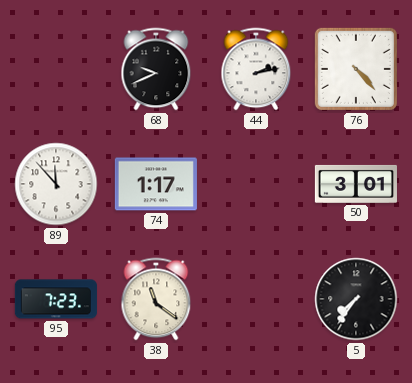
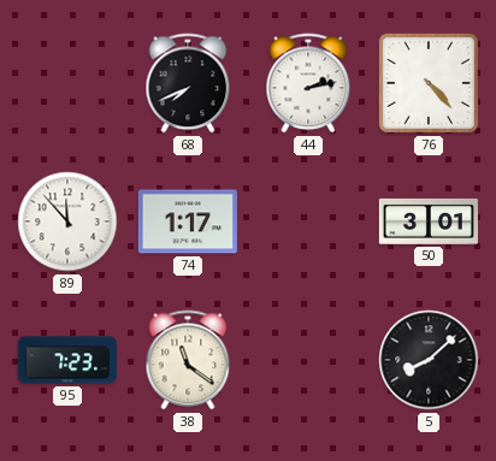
68: 9:41 -> 7:41
5: 7:36 -> 8:08
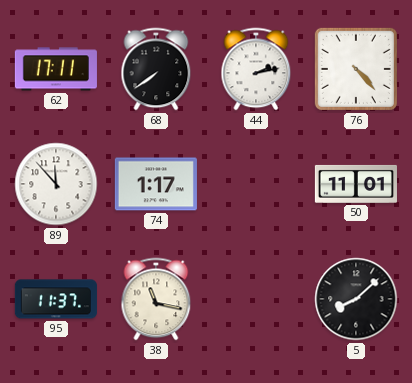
62: none -> 17:11
68: 7:41 -> 7:39
50: 3:01 -> 11:01
95: 7:23 -> 11:37
38: 11:21 -> 11:17
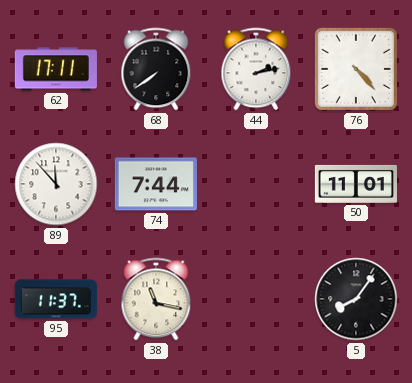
74: 1:17 -> 7:44
5: 8:08 -> 8:06
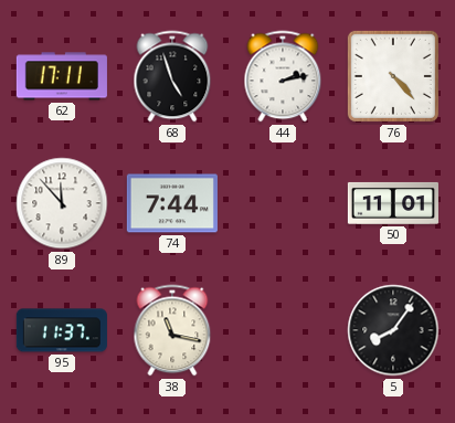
68: 7:39 -> 4:57
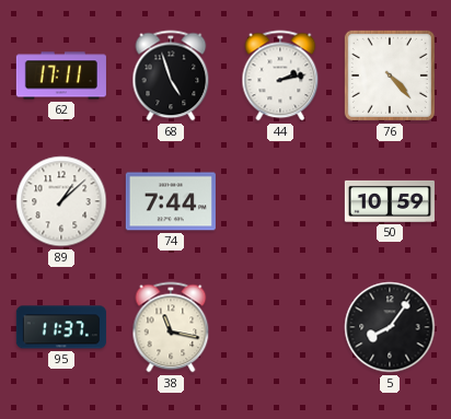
89: 11:53 -> 1:08
50: 11:01 -> 10:59
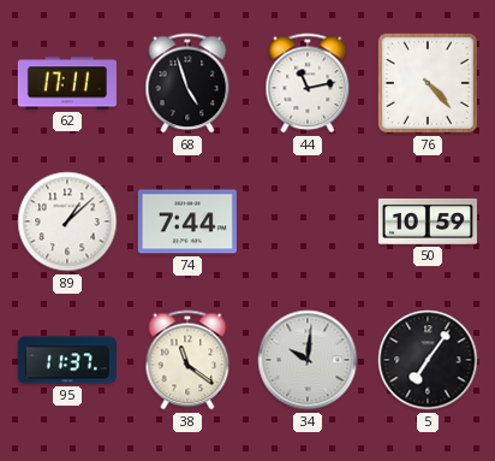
44: 2:13 -> 11:13
38: 11:17 -> 11:21
34: none -> 10:01
5: 8:06 -> 7:06
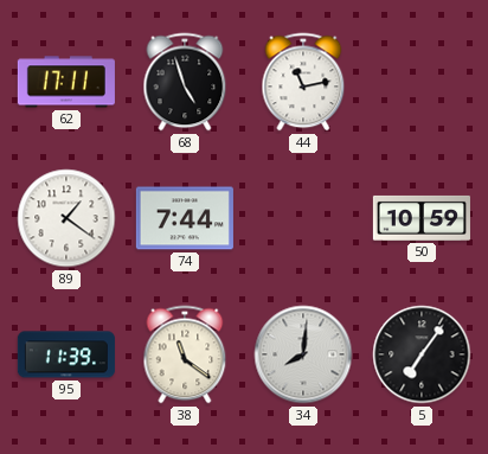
76: 4:23 -> none
89: 1:08 -> 1:21
95: 11:37 -> 11:39
34: 10:01 -> 8:01
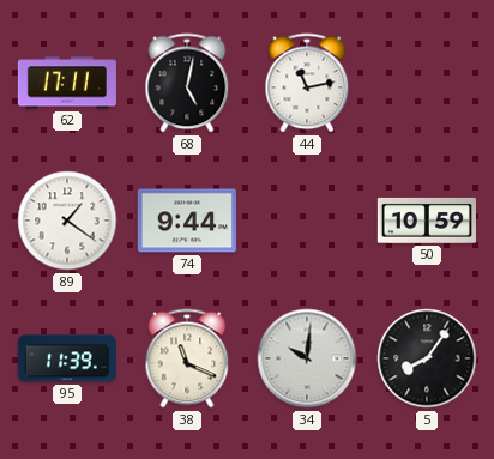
68: 4:57 -> 5:02
74: 7:44 -> 9:44
38: 11:21 -> 11:19
34: 8:01 -> 10:01
5: 7:06 -> 8:06
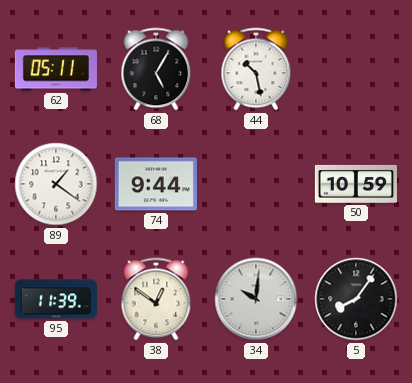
62: 17:11 -> 05:11
68: 5:02 -> 5:05
44: 11:13 -> 10:28
38: 11:19 -> 12:51
